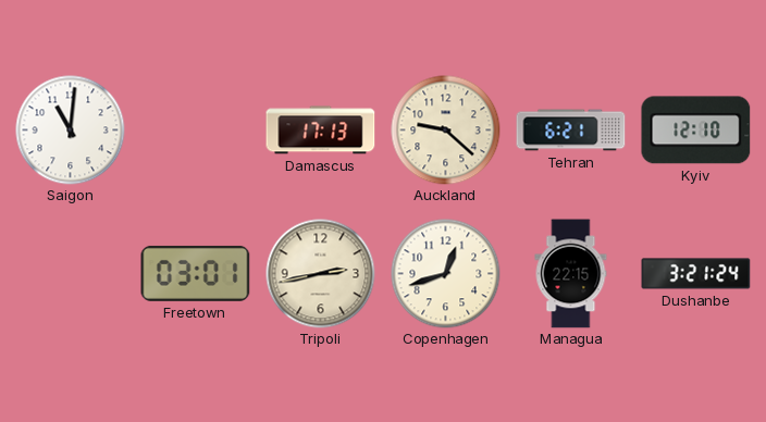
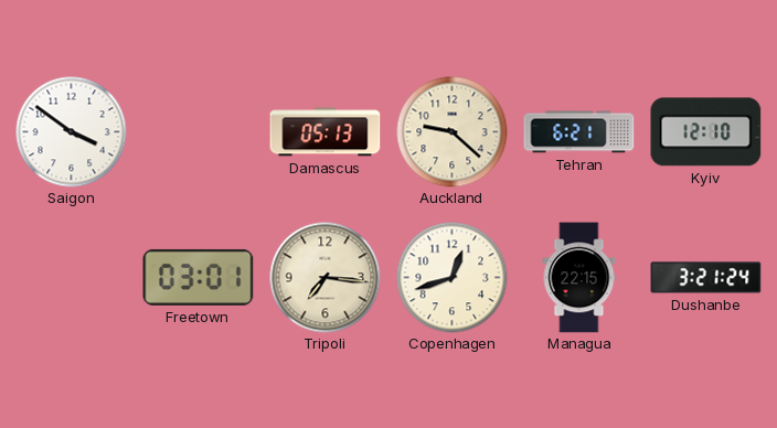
Saigon: 11:01 -> 3:51
Damascus: 17:13 -> 05:13
Tripoli: 2:43 -> 7:16
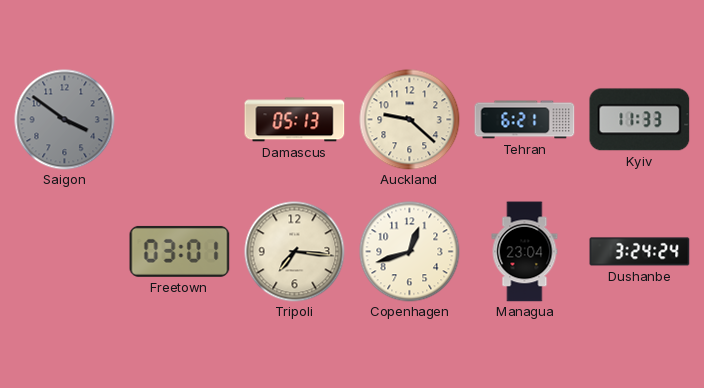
Saigon dial: white -> grey
Kyiv: 12:10 -> 11:33
Managua: 22:15 -> 23:04
Dushanbe: 3:21 -> 3:24
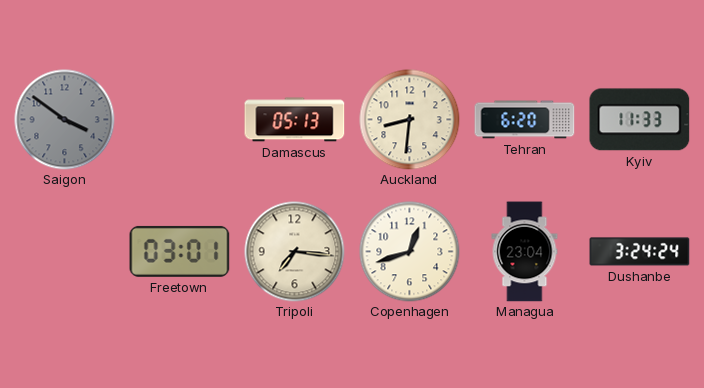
Auckland: 9:22 -> 8:31
Tehran: 6:21 -> 6:20
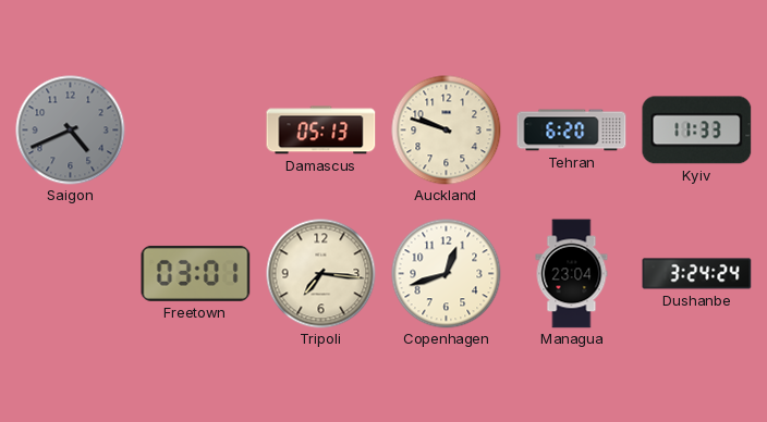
Saigon: 3:51 -> 4:41
Auckland: 8:31 -> 9:48
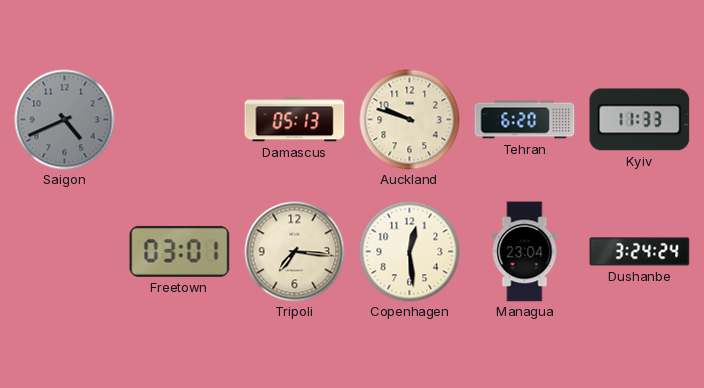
Copenhagen: 12:42 -> 12:29
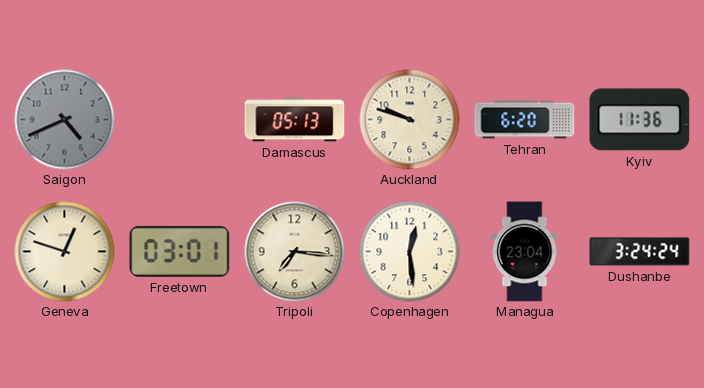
Kyiv: 11:33 -> 11:36
Geneva: none -> 12:48
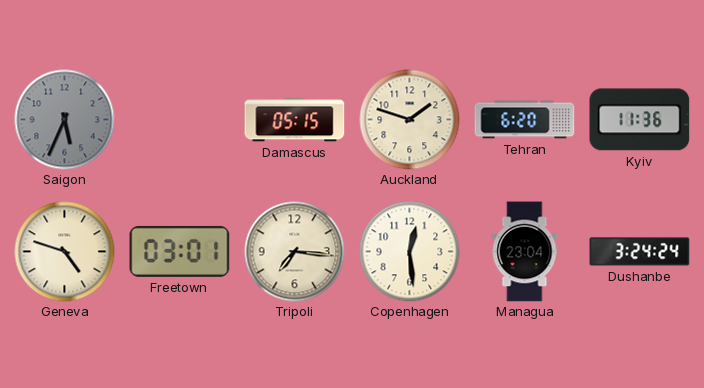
Saigon: 4:41 -> 5:34
Damascus: 05:13 -> 05:15
Auckland: 9:48 -> 1:48
Geneva: 12:48 -> 4:48
